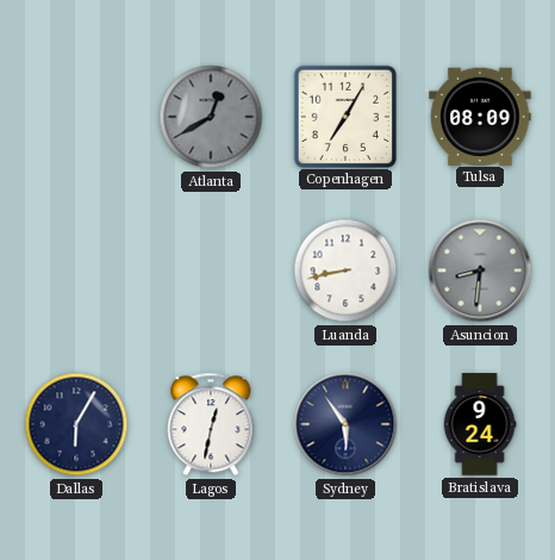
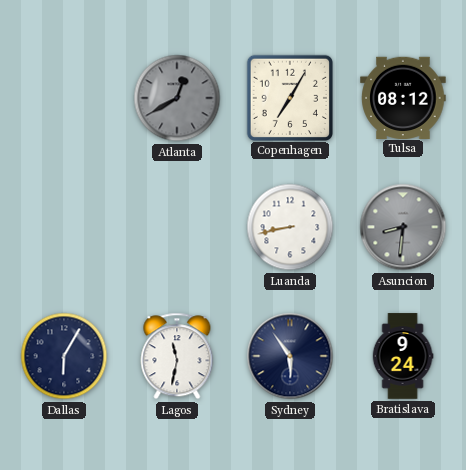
Tulsa: 08:09 -> 08:12
Lagos: 12:32 -> 11:32
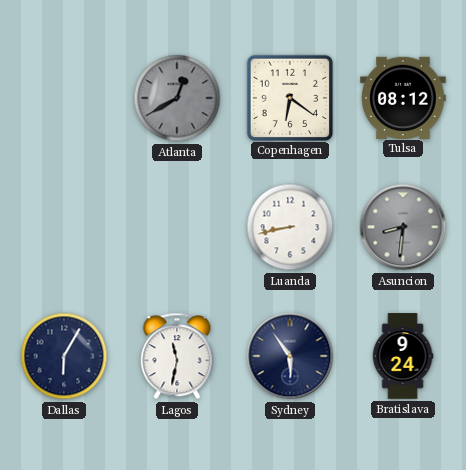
Copenhagen: 7:05 -> 6:21
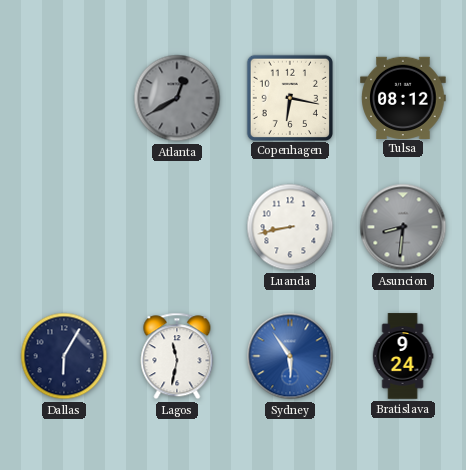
Copenhagen: 6:21 -> 6:17
Sydney dial: navy -> blue
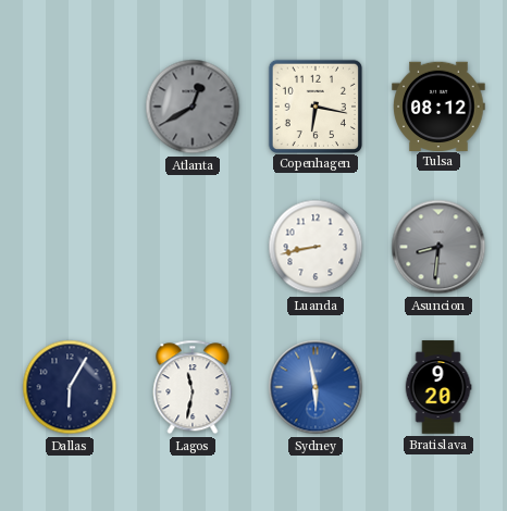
Sydney: 5:54 -> 5:58
Bratislava: 9:24 -> 9:20
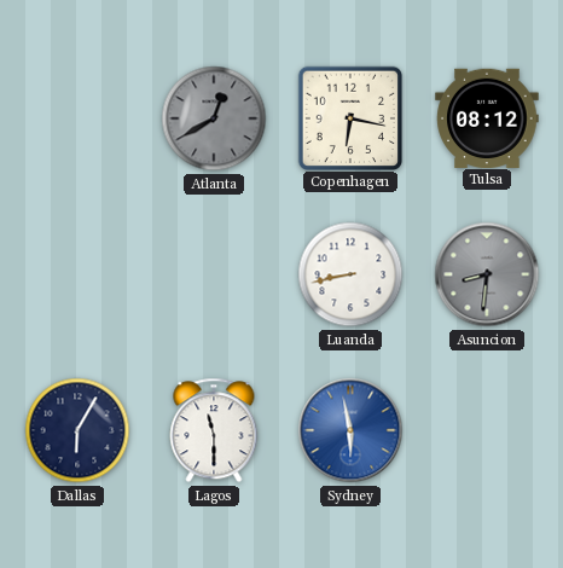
Lagos: 11:32 -> 11:30
Bratislava: 9:20 -> none
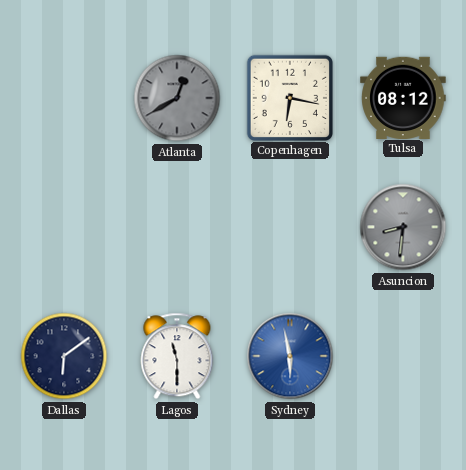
Luanda: 8:43 -> none
Dallas: 6:05 -> 6:09
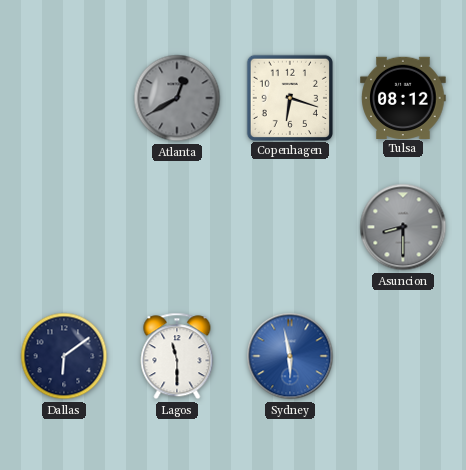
Copenhagen: 6:17 -> 6:18
Asuncion: 8:31 -> 8:30
